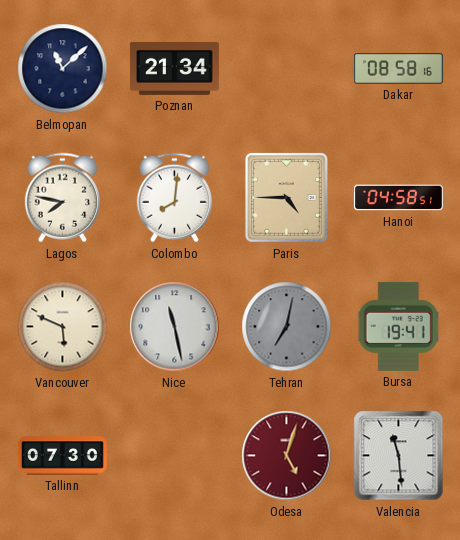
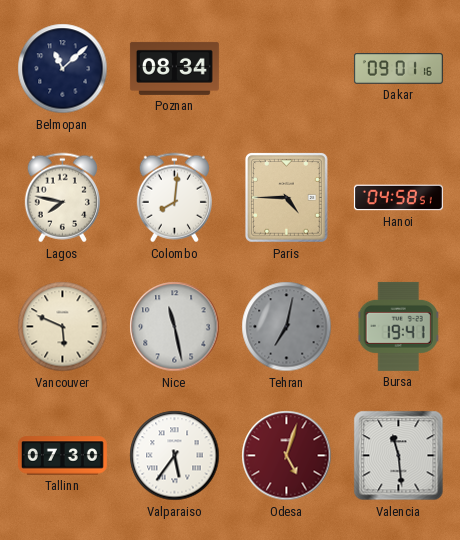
Poznan: 21:34 -> 08:34
Dakar: 08:58 -> 09:01
Valparaiso: none -> 5:36
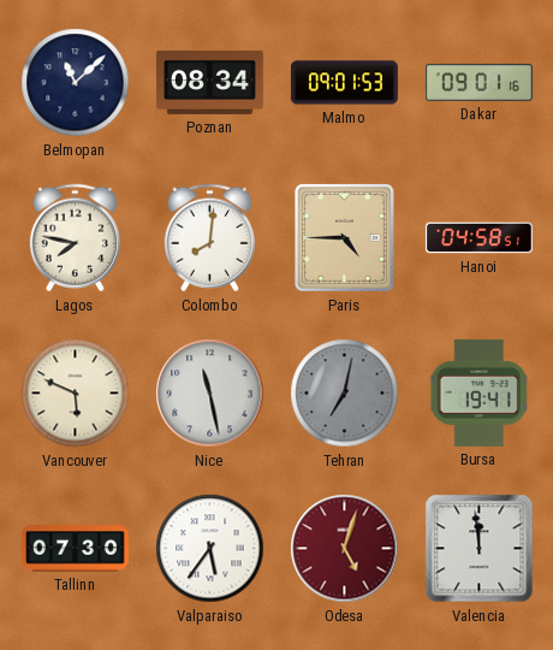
Malmo: none -> 09:01
Valencia: 11:29 -> 11:59
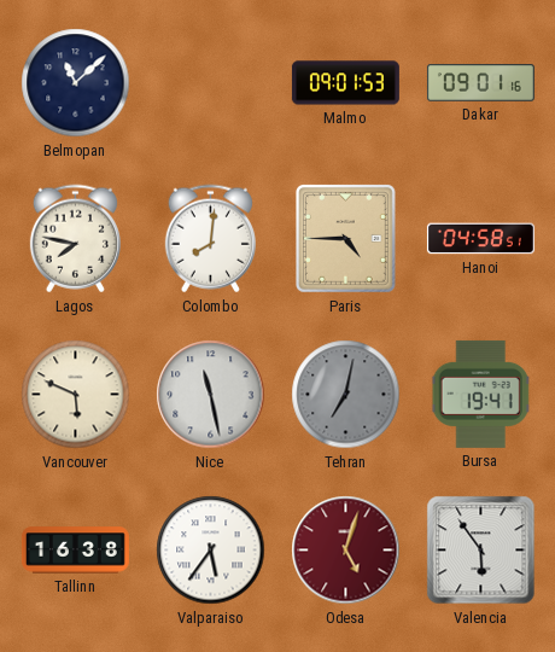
Poznan: 08:34 -> none
Tallinn: 07:30 -> 16:38
Valencia: 11:59 -> 5:54
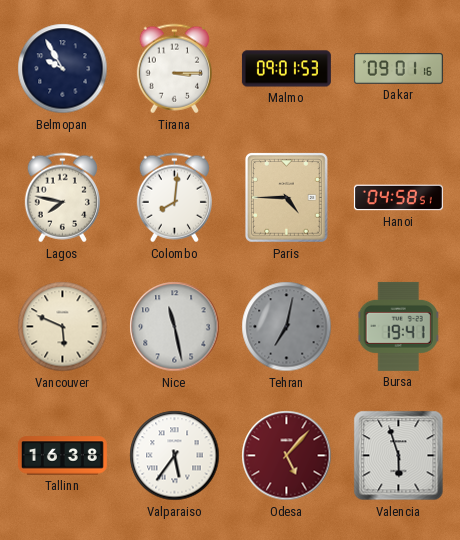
Belmopan: 11:08 -> 9:55
Tirana: none -> 3:15
Odesa: 5:03 -> 5:07
Valencia: 5:54 -> 5:57
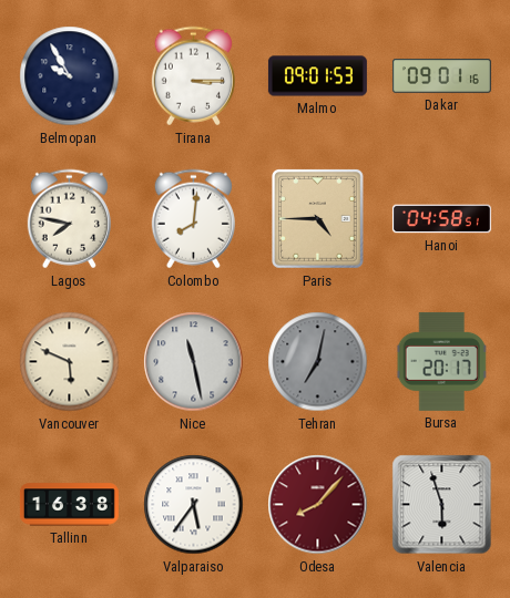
Bursa: 19:41 -> 20:17
Odesa: 5:07 -> 8:07
